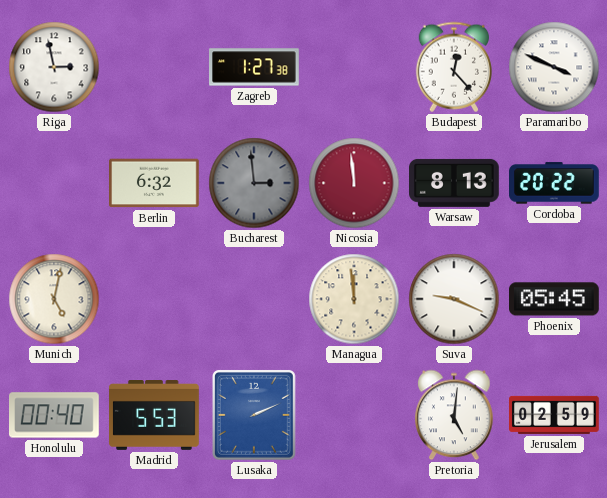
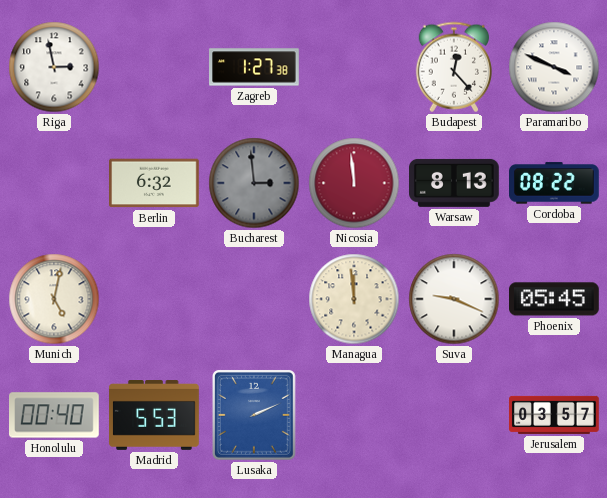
Cordoba: 20:22 -> 08:22
Pretoria: 5:01 -> none
Jerusalem: 02:59 -> 03:57
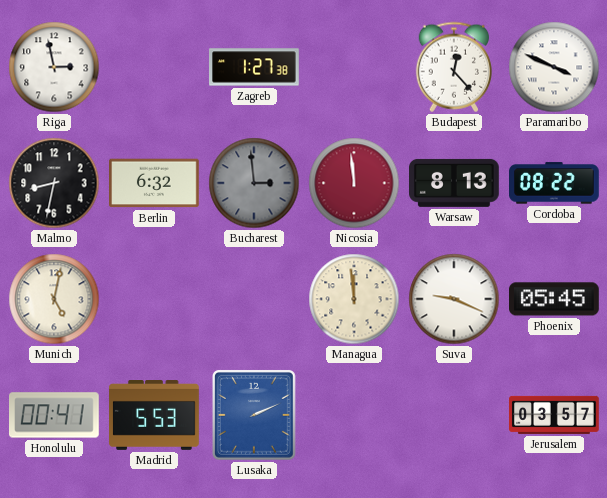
Malmo: none -> 8:32
Honolulu: 00:40 -> 00:41
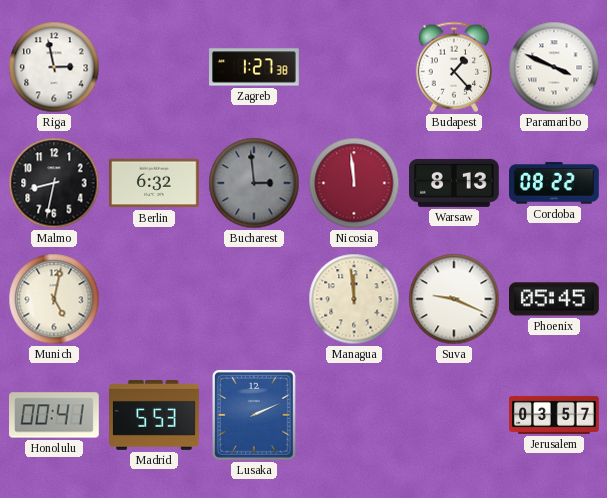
Budapest: 12:23 -> 1:23
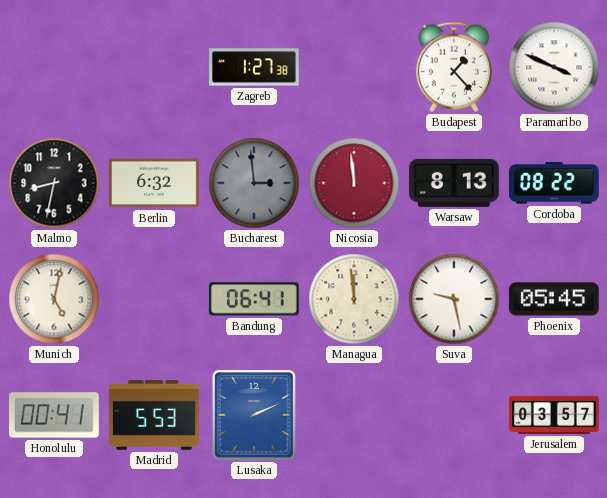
Riga: 2:58 -> none
Bandung: none -> 06:41
Suva: 9:19 -> 9:28
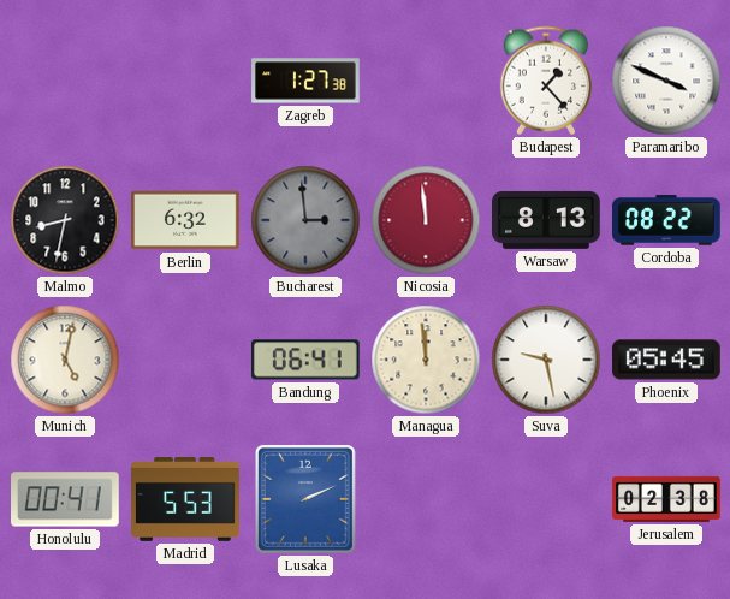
Jerusalem: 03:57 -> 02:38
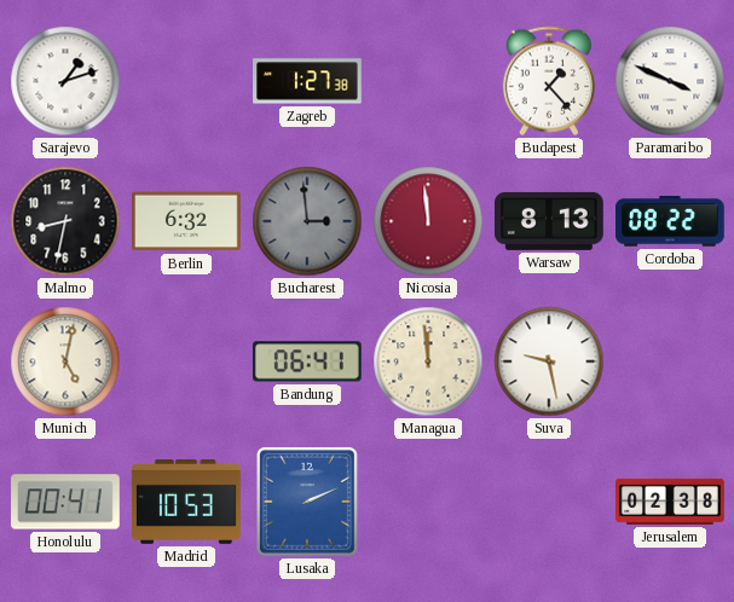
Sarajevo: none -> 1:12
Phoenix: 05:45 -> none
Madrid: 5:53 -> 10:53
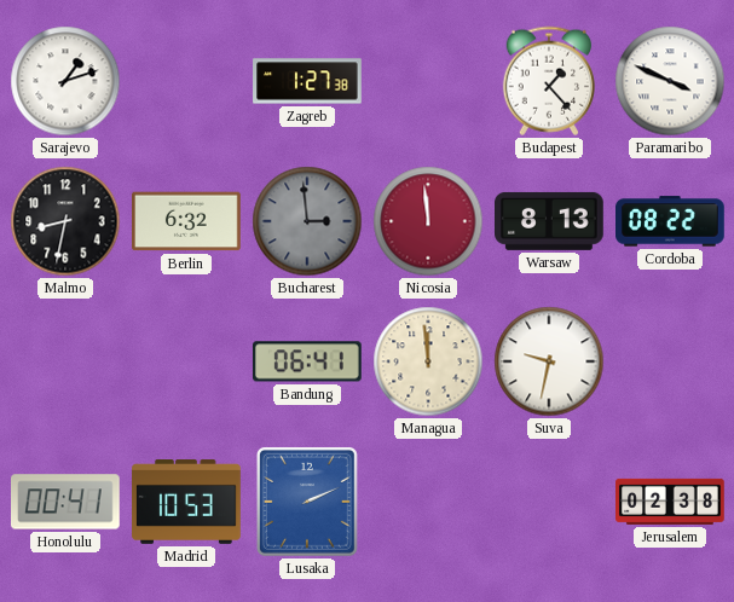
Munich: 5:02 -> none
Suva: 9:28 -> 9:32
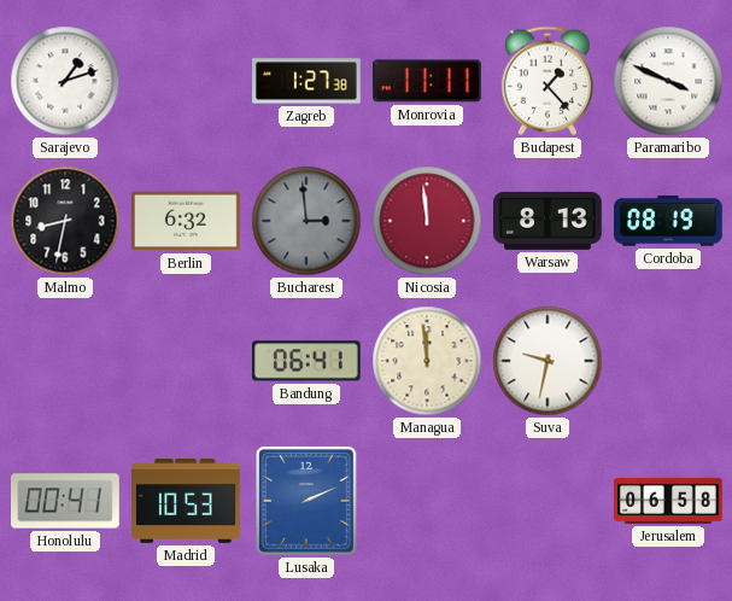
Monrovia: none -> 11:11
Cordoba: 08:22 -> 08:19
Jerusalem: 02:38 -> 06:58
